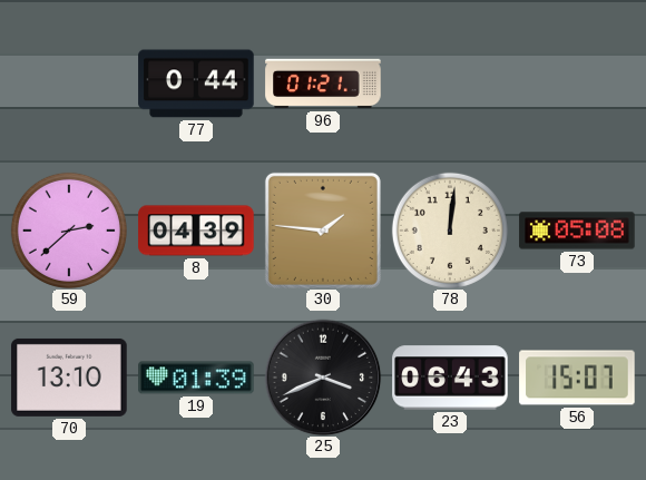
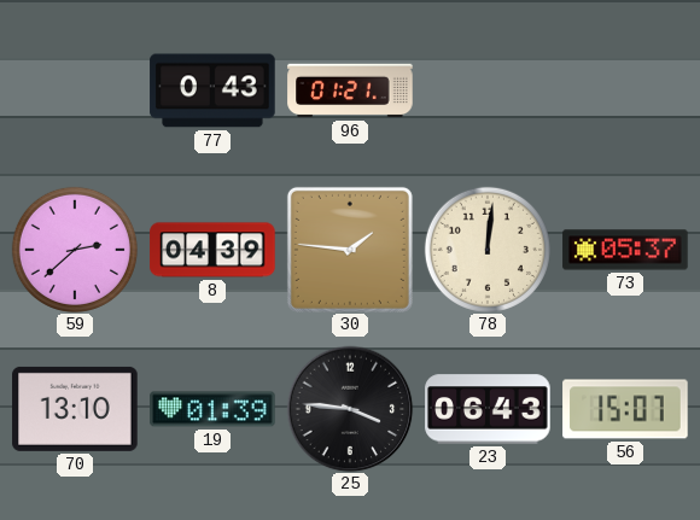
77: 0:44 -> 0:43
73: 05:08 -> 05:37
25: 3:41 -> 3:46
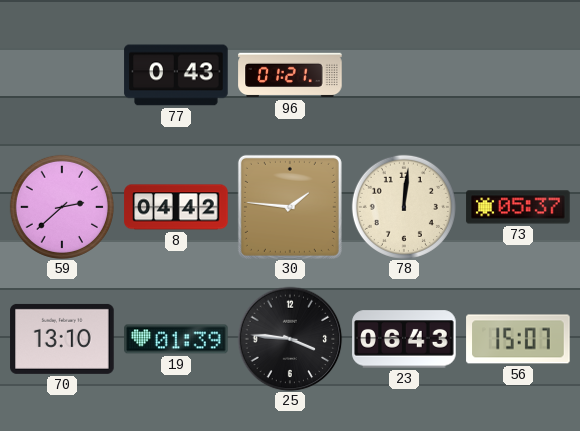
8: 04:39 -> 04:42
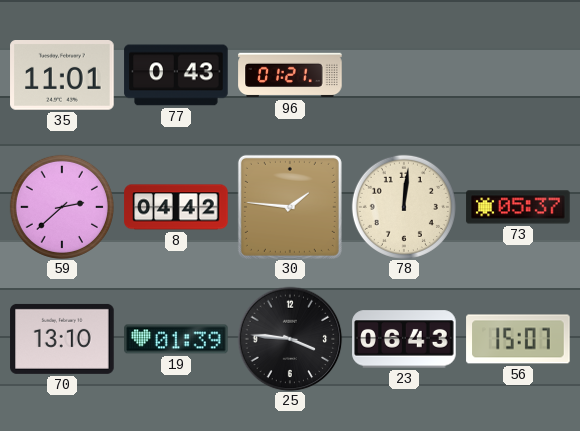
35: none -> 11:01
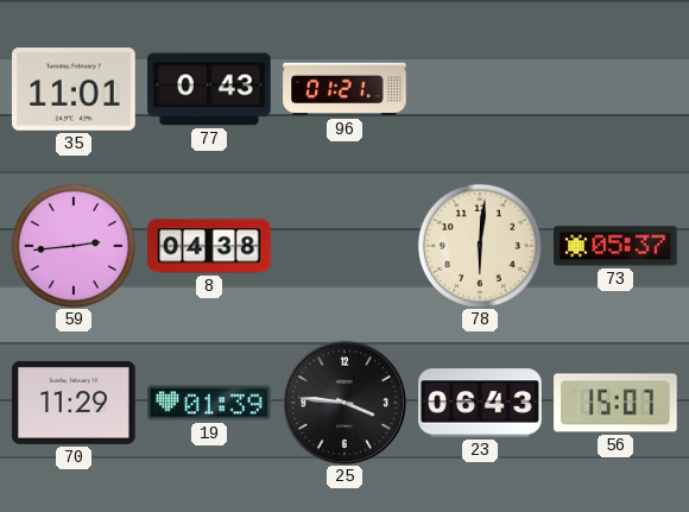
59: 2:38 -> 2:44
8: 04:42 -> 04:38
30: 1:46 -> none
78: 12:01 -> 6:01
70: 13:10 -> 11:29
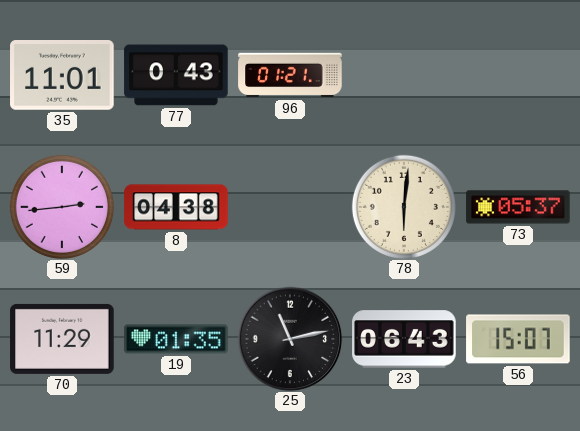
19: 01:39 -> 01:35
25: 3:46 -> 11:13
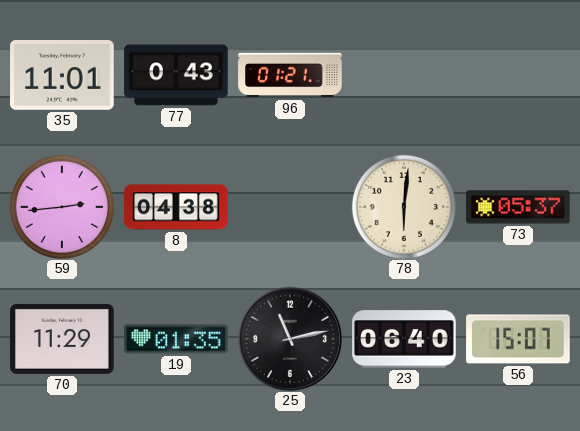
23: 06:43 -> 06:40
